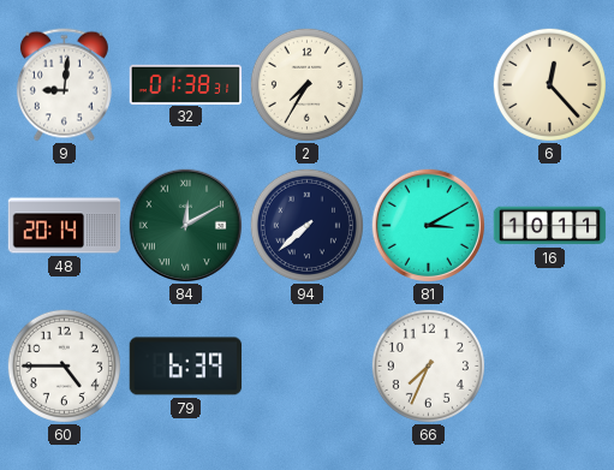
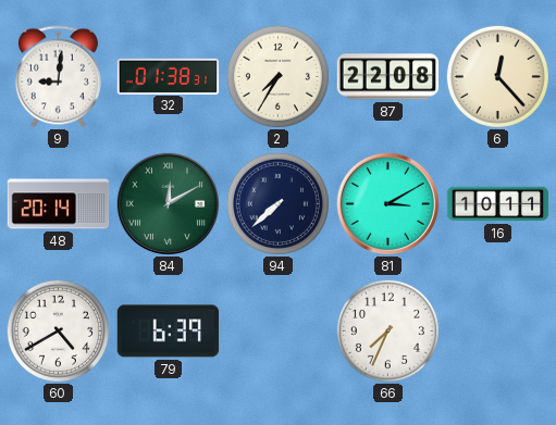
87: none -> 22:08
60: 4:45 -> 4:40
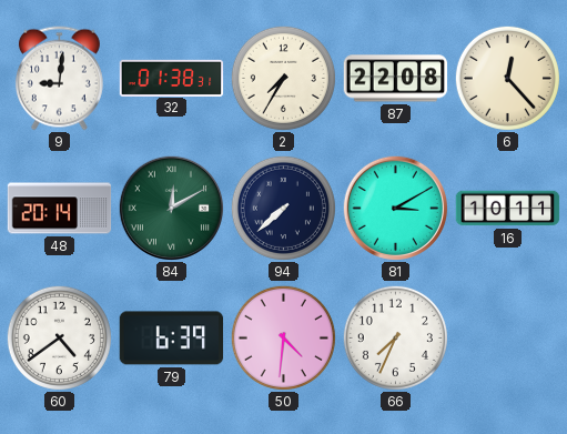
60: 4:40 -> 4:39
50: none -> 4:31
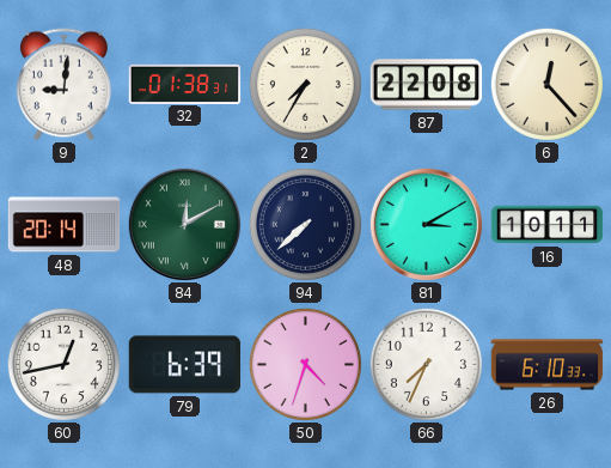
60: 4:39 -> 12:43
50: 4:31 -> 4:33
26: none -> 6:10
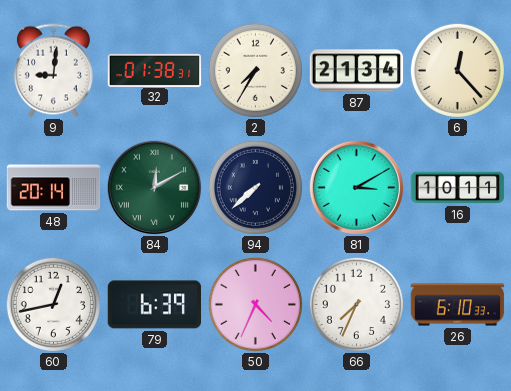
87: 22:08 -> 21:34
50: 4:33 -> 4:34
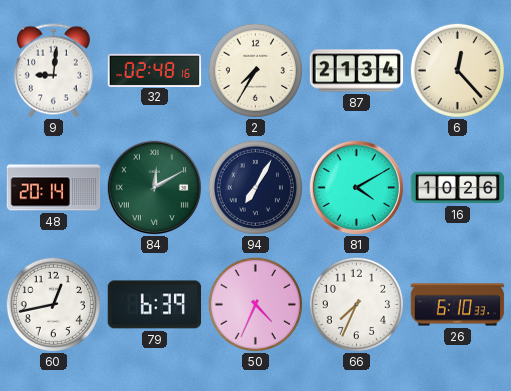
32: 01:38 -> 02:48
94: 7:38 -> 7:05
81: 3:10 -> 4:10
16: 10:11 -> 10:26
